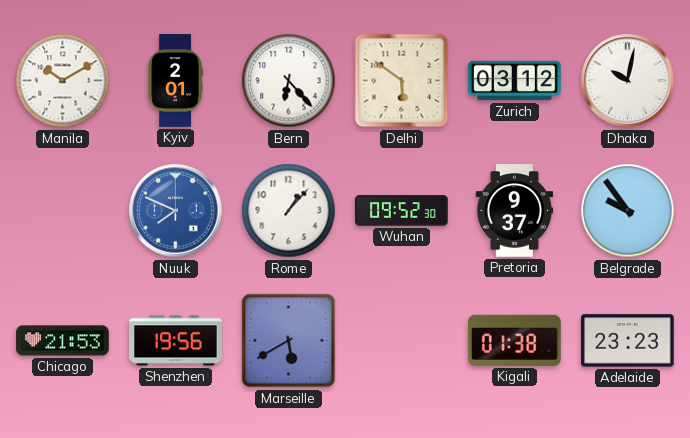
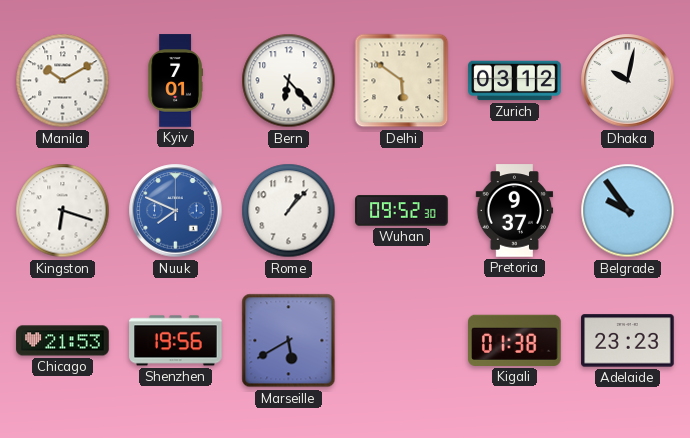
Kyiv: 2:01 -> 7:01
Kingston: none -> 6:18
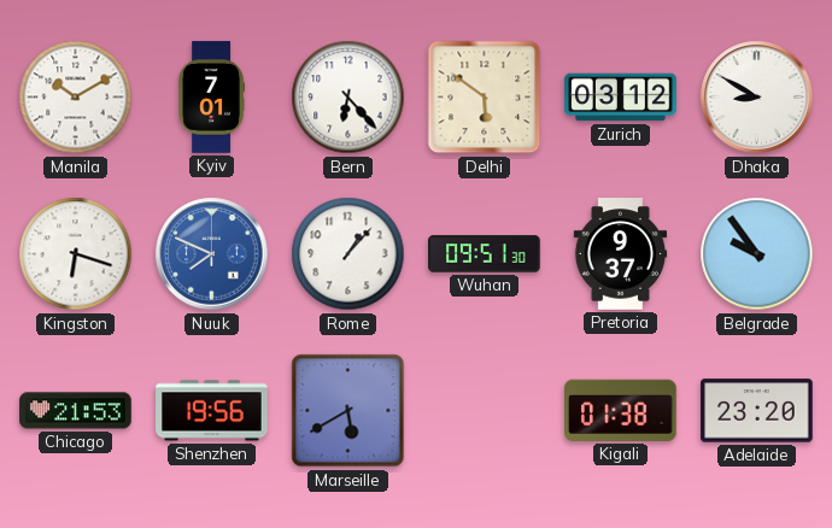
Dhaka: 10:02 -> 8:50
Wuhan: 09:52 -> 09:51
Adelaide: 23:23 -> 23:20
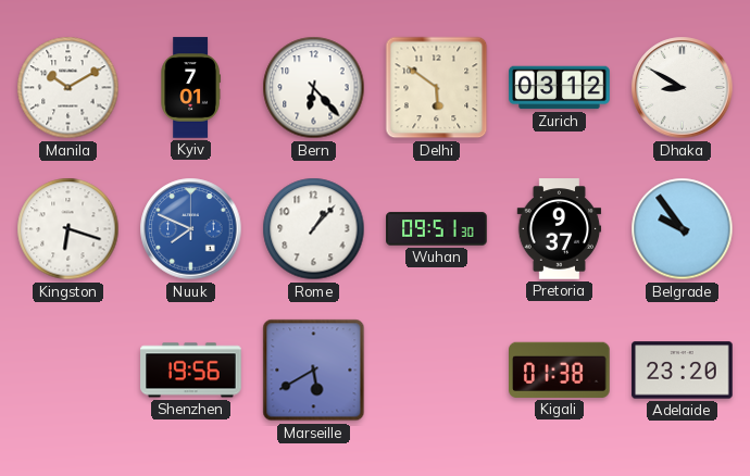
Chicago: 21:53 -> none
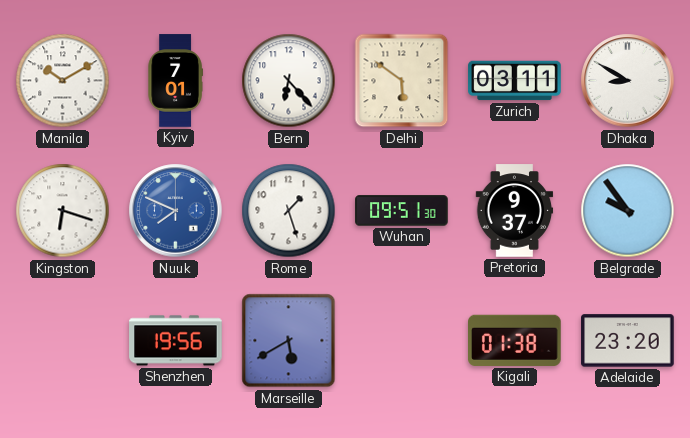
Zurich: 03:12 -> 03:11
Rome: 1:07 -> 1:27
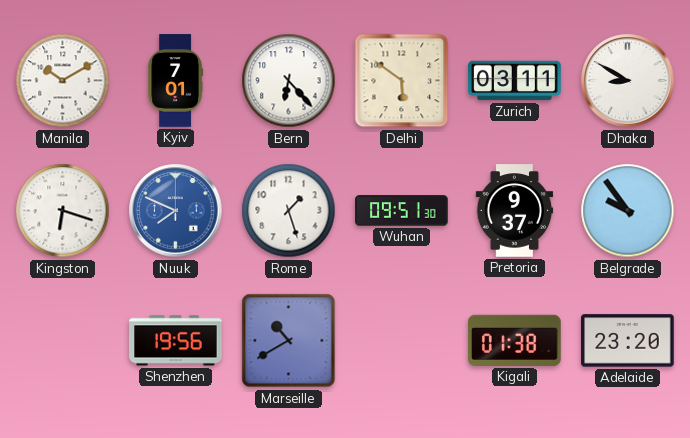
Marseille: 5:40 -> 10:40
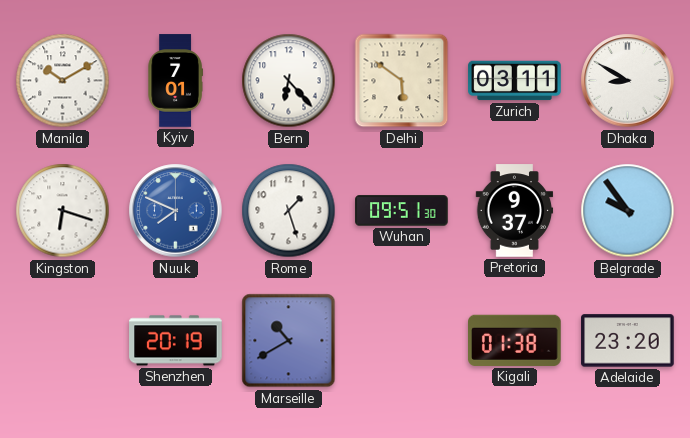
Shenzhen: 19:56 -> 20:19
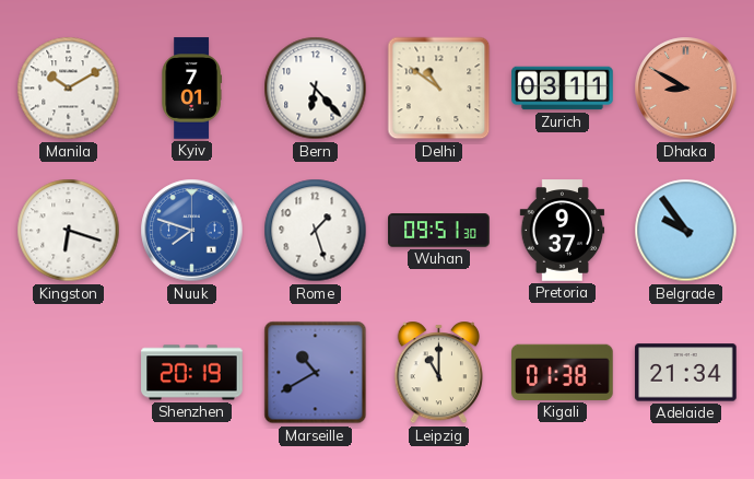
Delhi: 5:51 -> 10:51
Dhaka dial: white -> salmon
Nuuk: 7:49 -> 7:48
Leipzig: none -> 11:00
Adelaide: 23:20 -> 21:34
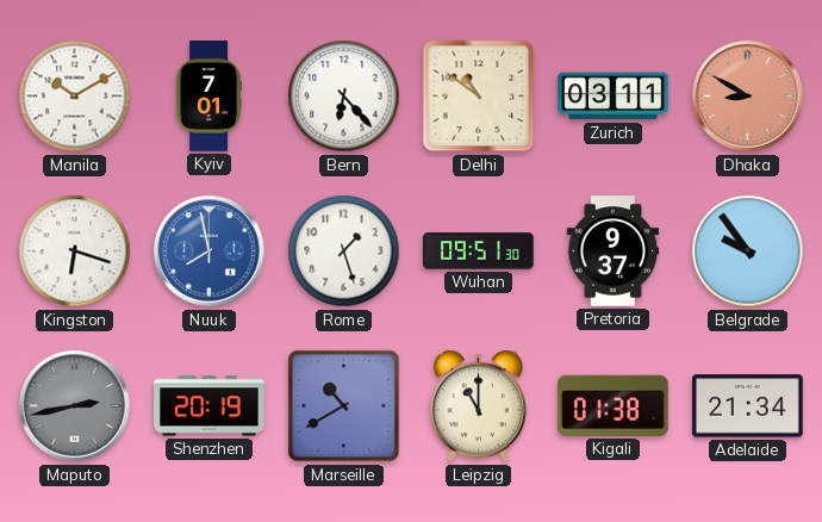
Nuuk: 7:48 -> 7:58
Maputo: none -> 2:43
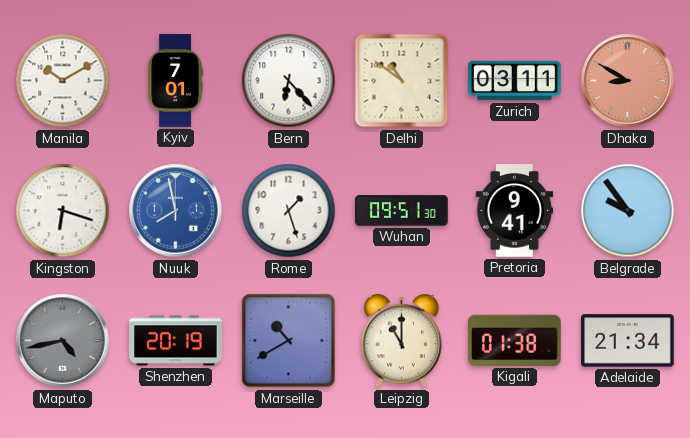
Pretoria: 9:37 -> 9:41
Maputo: 2:43 -> 4:43
